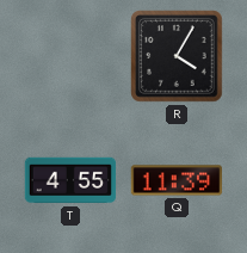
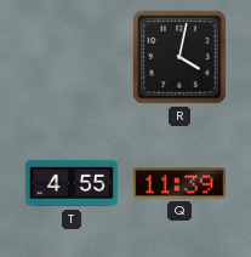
R: 4:05 -> 4:02
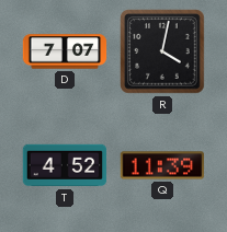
D: none -> 7:07
T: 4:55 -> 4:52
